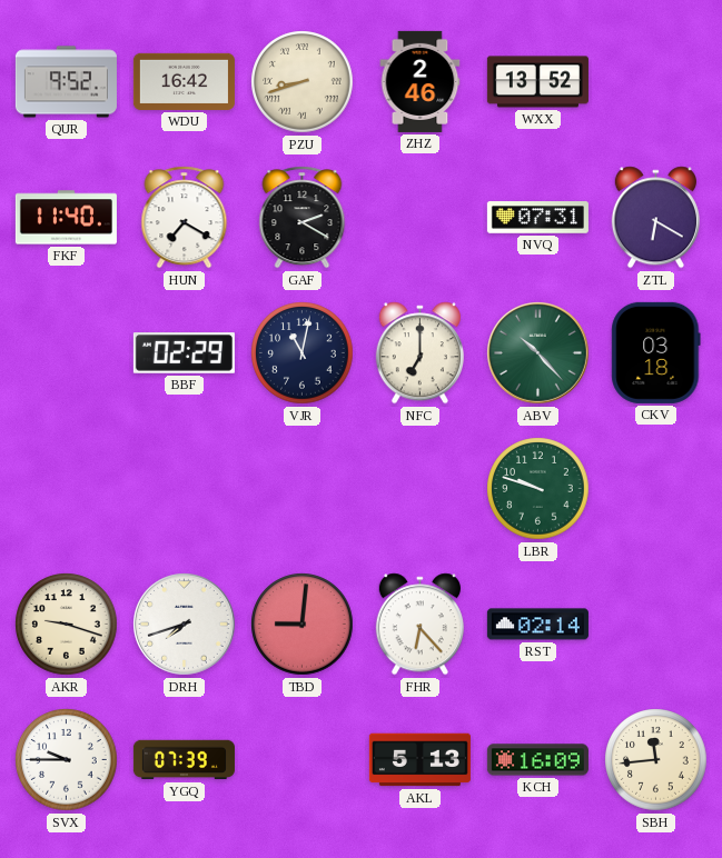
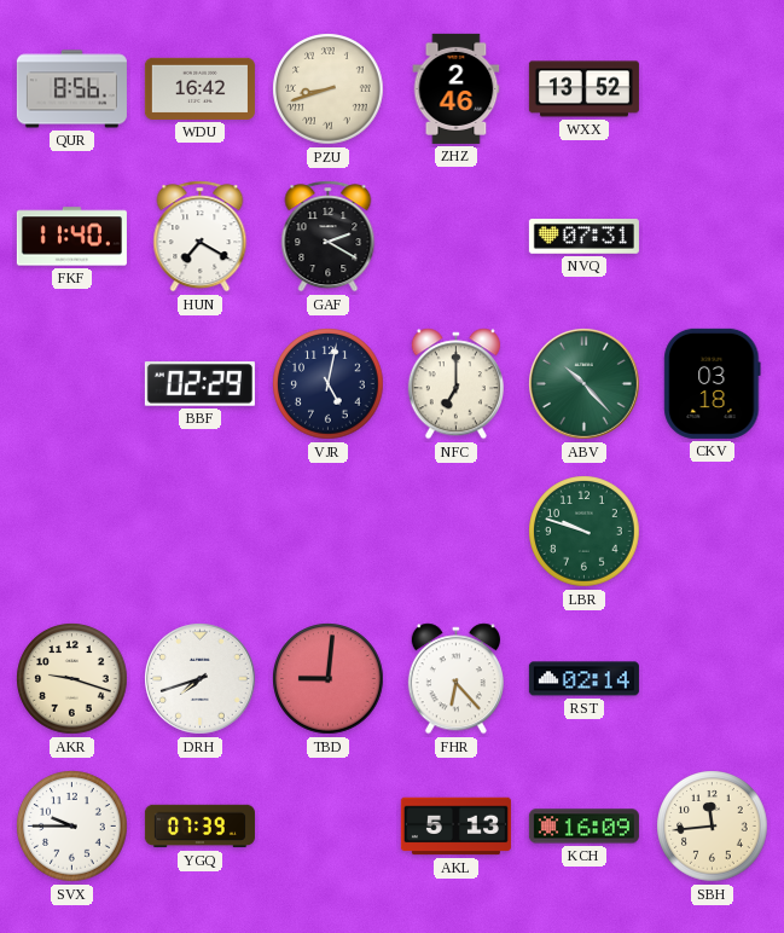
QUR: 9:52 -> 8:56
ZTL: 6:20 -> none
VJR: 11:02 -> 5:02
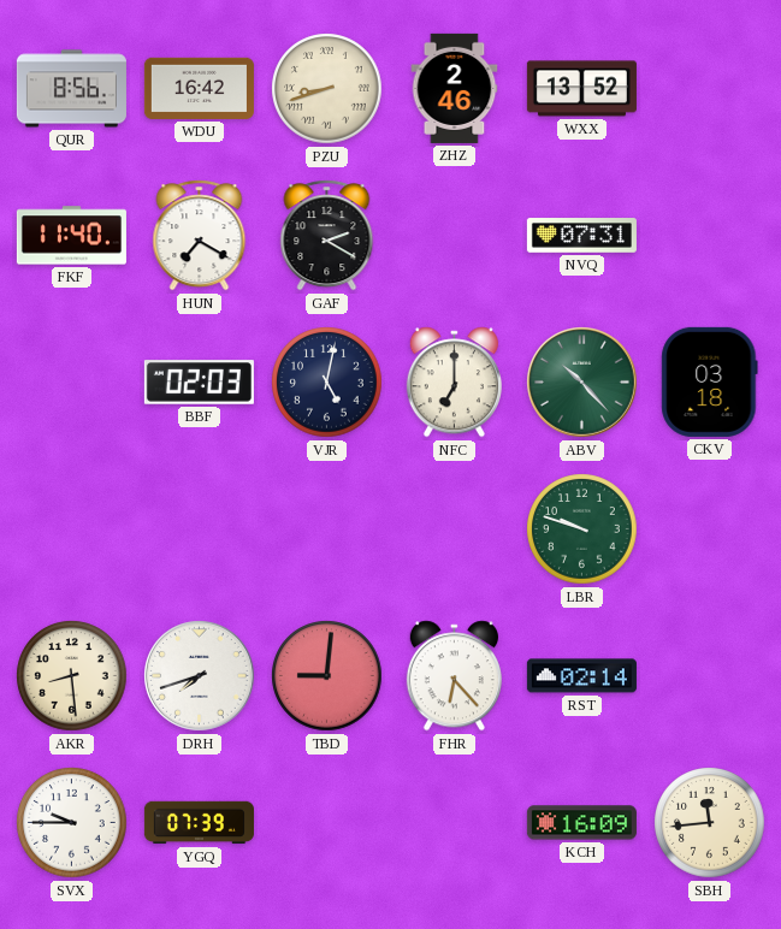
BBF: 02:29 -> 02:03
AKR: 9:18 -> 8:29
AKL: 5:13 -> none
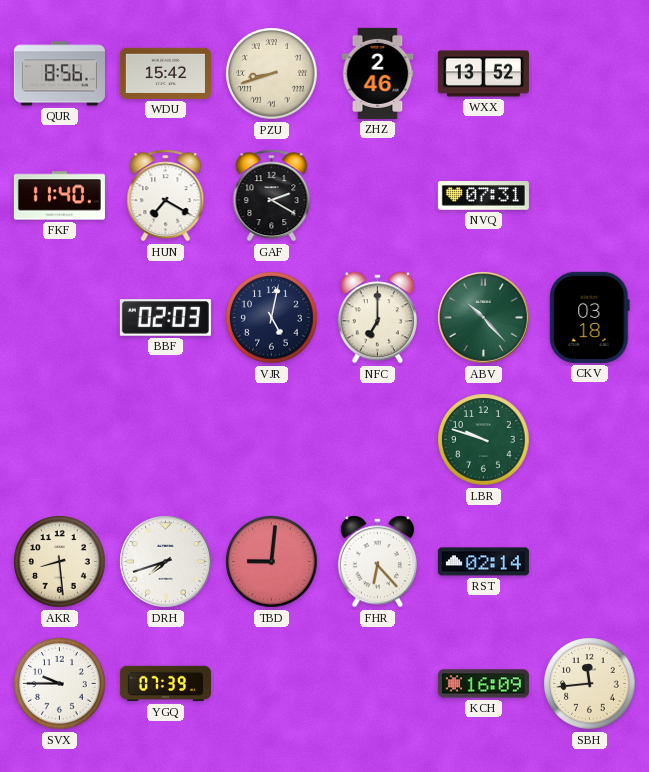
WDU: 16:42 -> 15:42
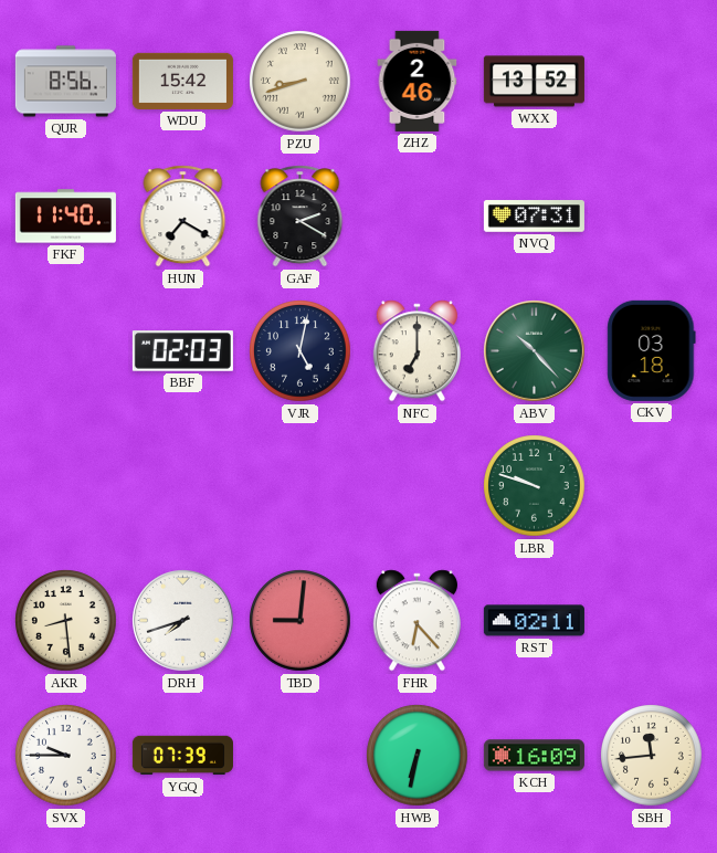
RST: 02:14 -> 02:11
HWB: none -> 6:32
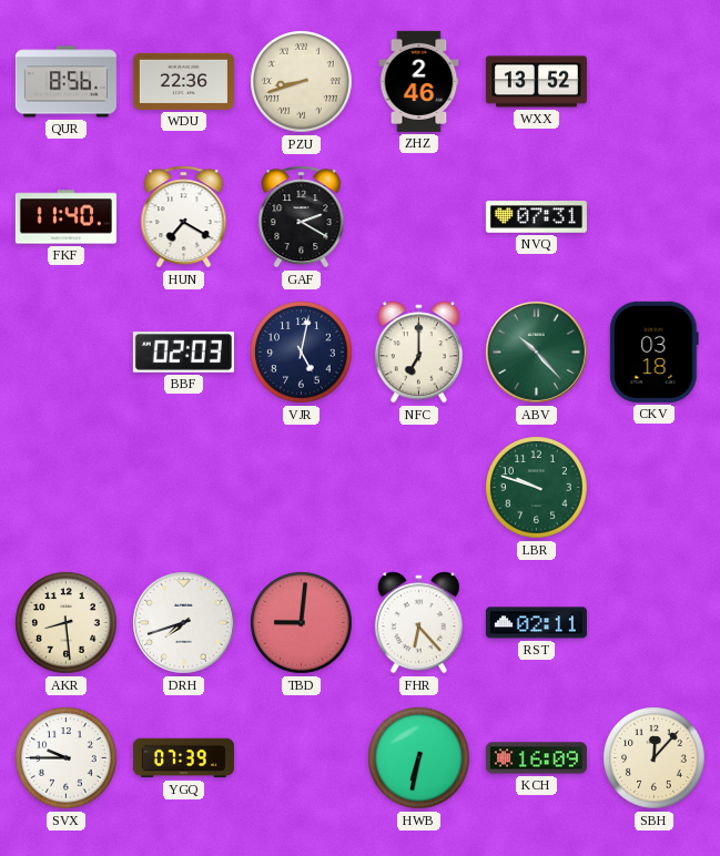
WDU: 15:42 -> 22:36
SBH: 11:44 -> 12:07
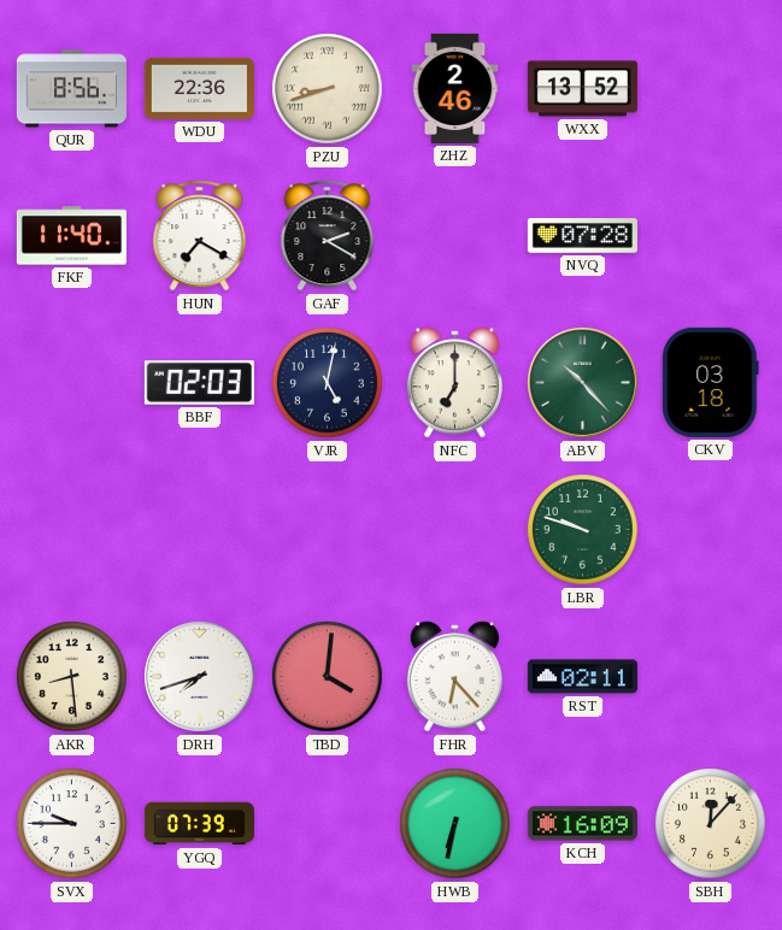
NVQ: 07:31 -> 07:28
TBD: 9:01 -> 4:01
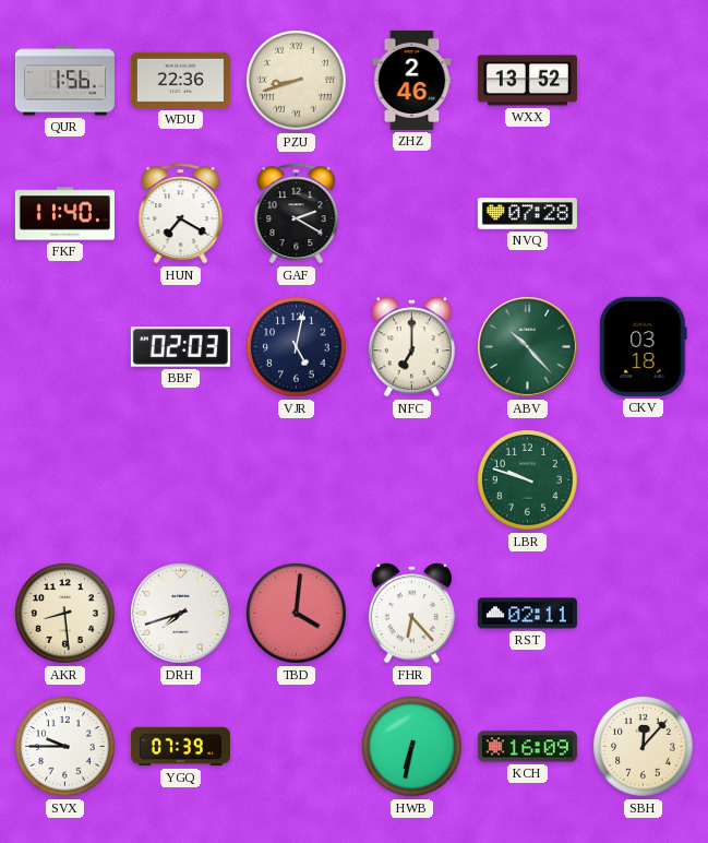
QUR: 8:56 -> 1:56
